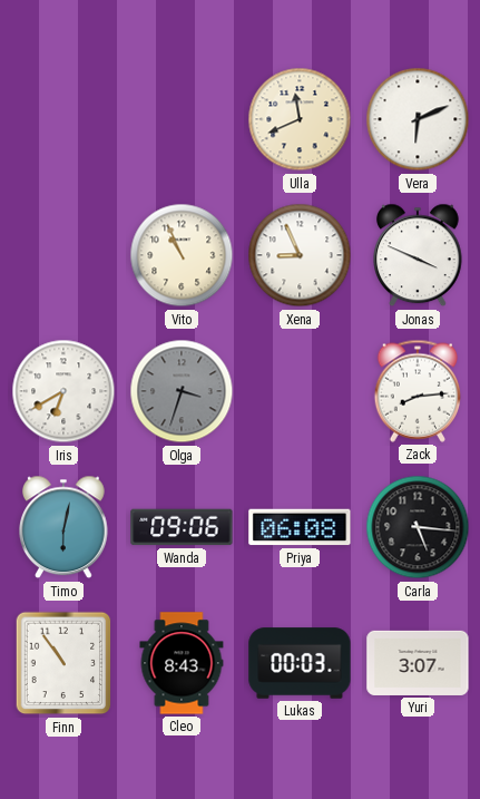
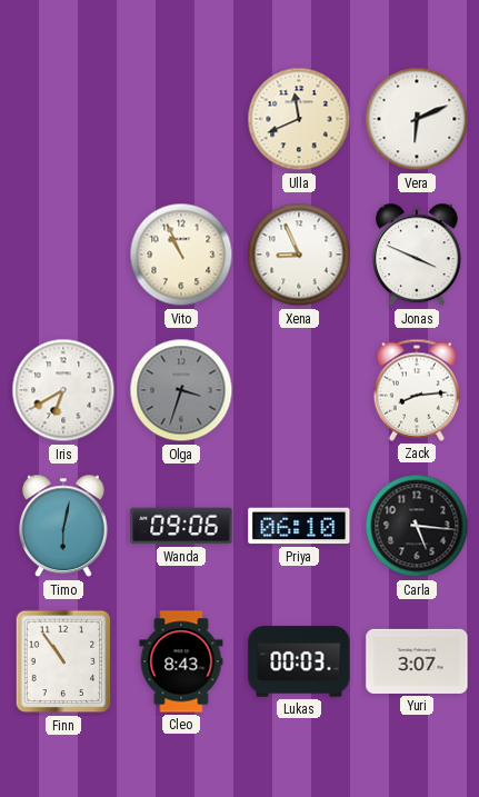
Priya: 06:08 -> 06:10
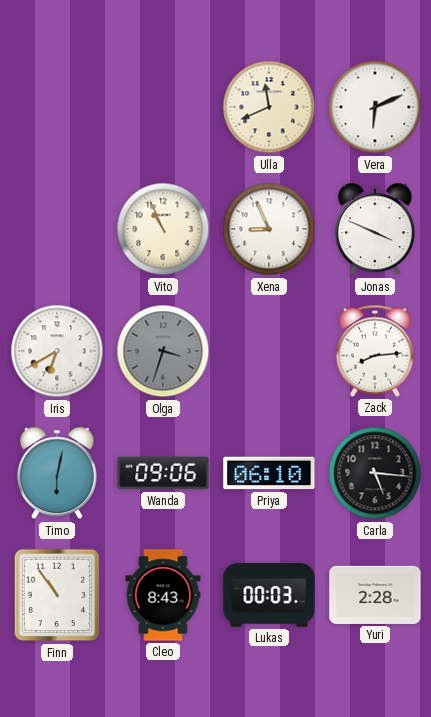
Yuri: 3:07 -> 2:28
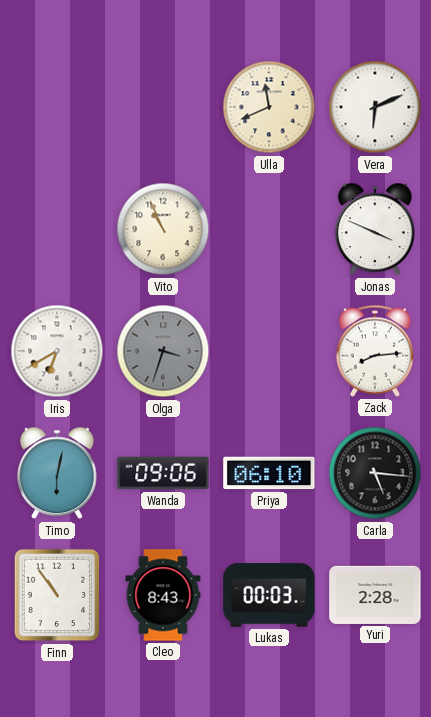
Xena: 8:56 -> none
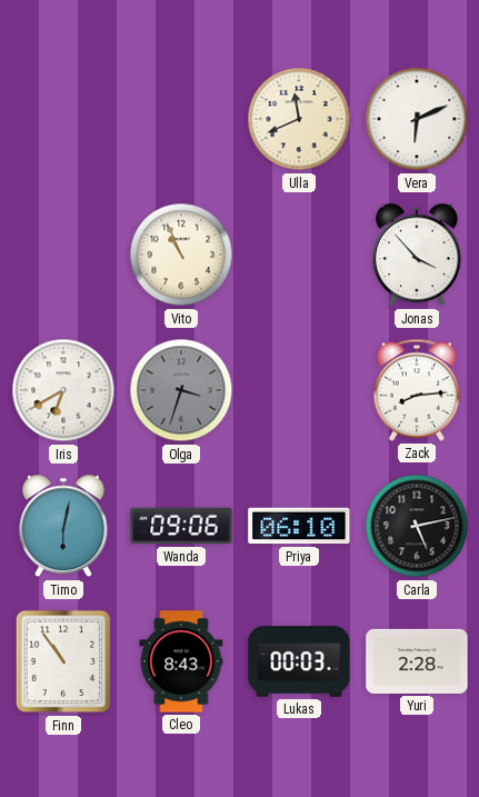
Jonas: 3:49 -> 3:53
Carla: 5:16 -> 5:13
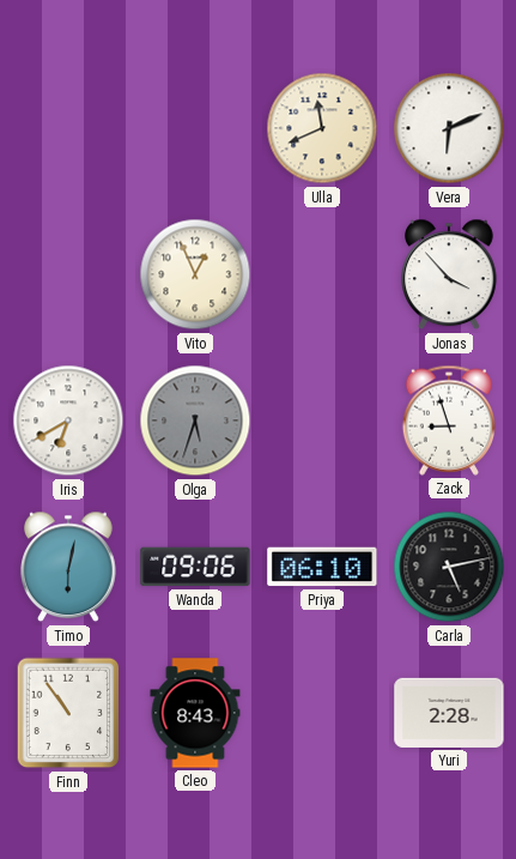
Vito: 10:56 -> 12:56
Olga: 3:33 -> 5:33
Zack: 8:14 -> 8:57
Lukas: 00:03 -> none
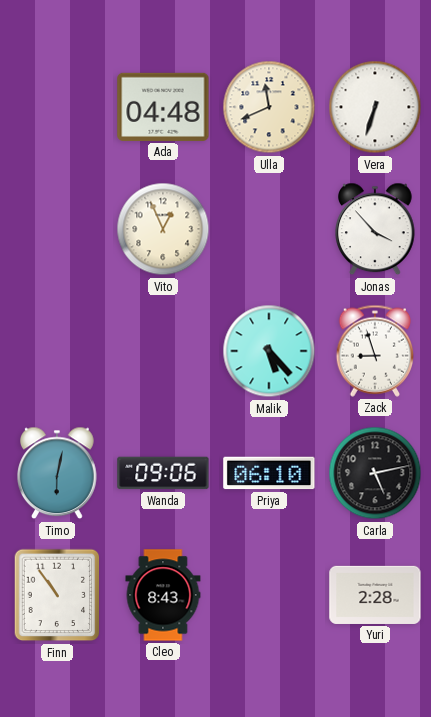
Ada: none -> 04:48
Vera: 6:11 -> 6:33
Iris: 6:40 -> none
Olga: 5:33 -> none
Malik: none -> 5:23
